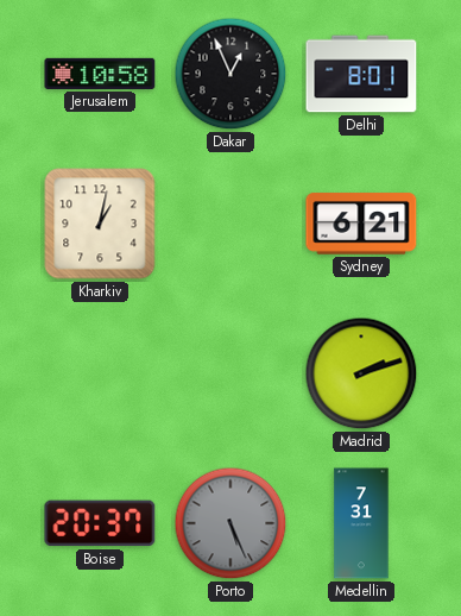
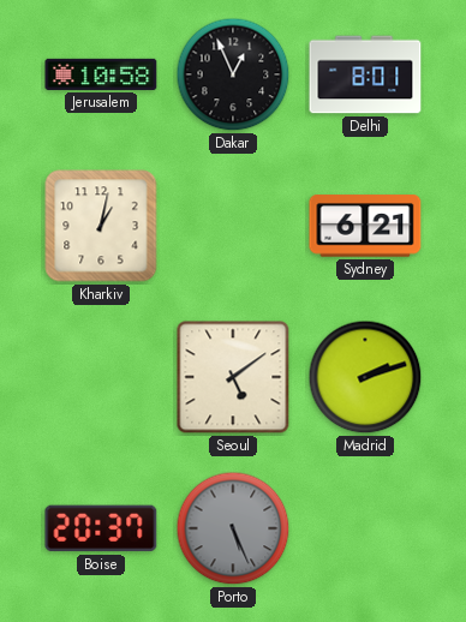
Seoul: none -> 5:09
Medellin: 7:31 -> none
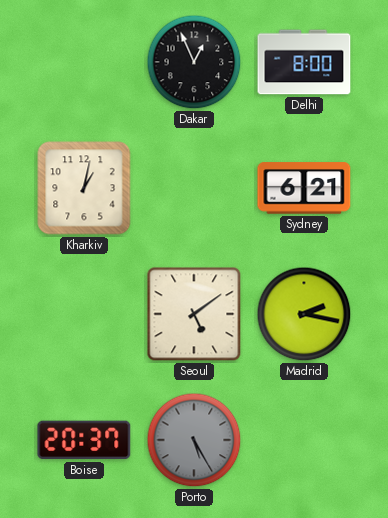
Jerusalem: 10:58 -> none
Delhi: 8:01 -> 8:00
Madrid: 2:12 -> 2:17
Porto: 5:26 -> 5:25
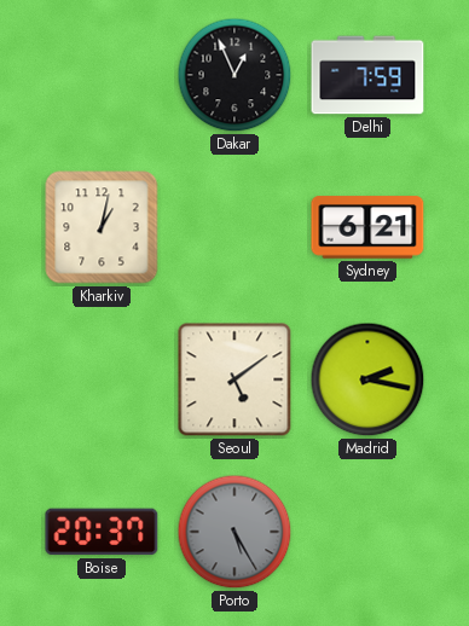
Delhi: 8:00 -> 7:59
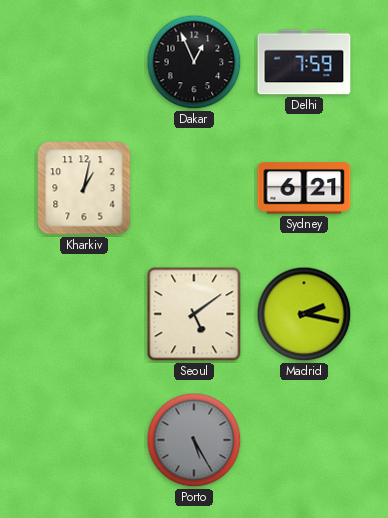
Boise: 20:37 -> none
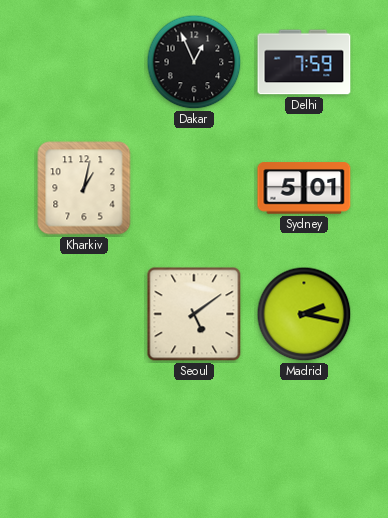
Sydney: 6:21 -> 5:01
Porto: 5:25 -> none
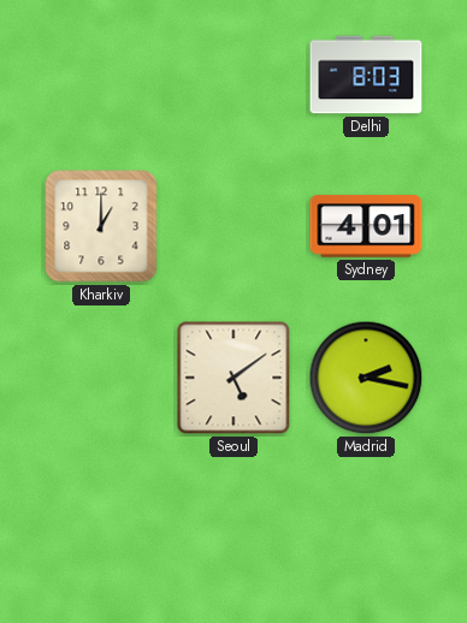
Dakar: 12:56 -> none
Delhi: 7:59 -> 8:03
Kharkiv: 1:02 -> 1:00
Sydney: 5:01 -> 4:01
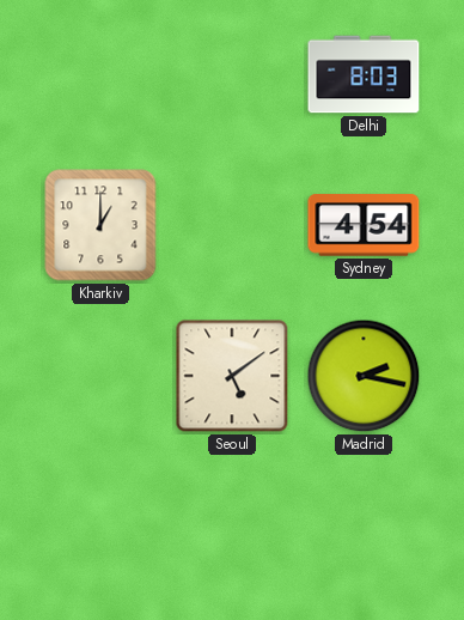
Sydney: 4:01 -> 4:54
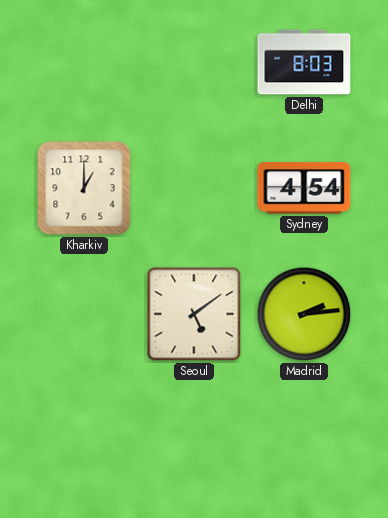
Madrid: 2:17 -> 2:14
